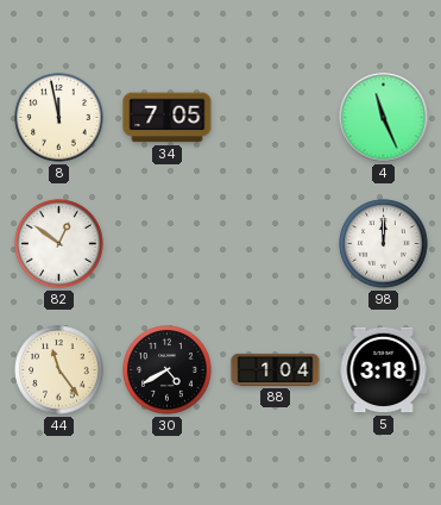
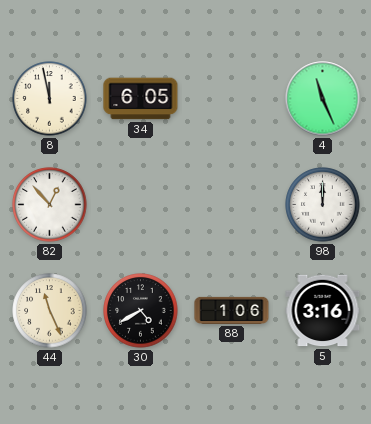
34: 7:05 -> 6:05
82: 12:51 -> 12:53
44: 11:24 -> 11:26
88: 1:04 -> 1:06
5: 3:18 -> 3:16
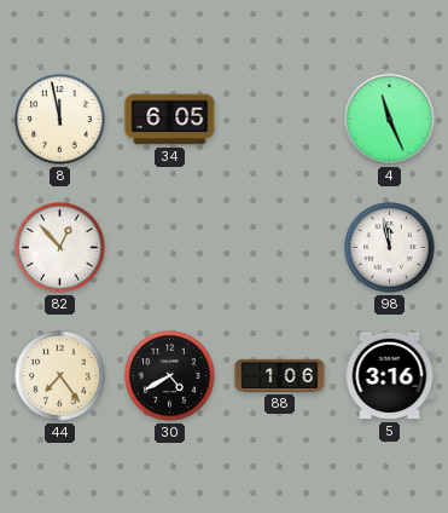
98: 12:00 -> 11:58
44: 11:26 -> 7:24
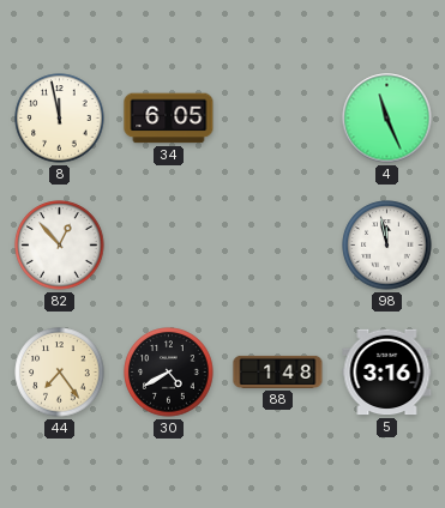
88: 1:06 -> 1:48
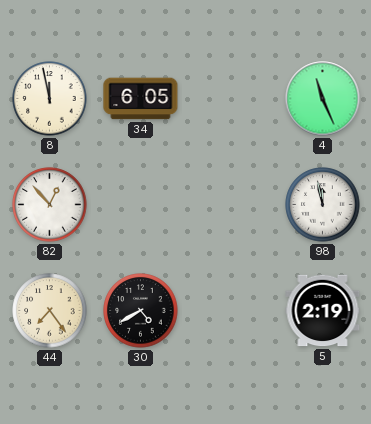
88: 1:48 -> none
5: 3:16 -> 2:19
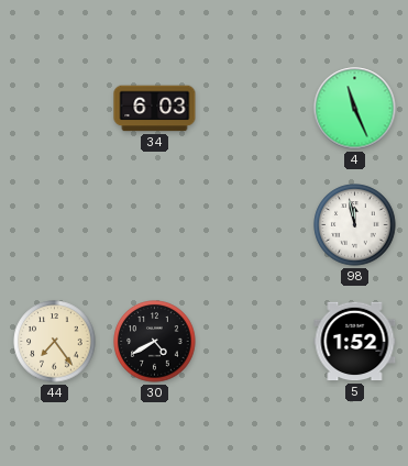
8: 11:58 -> none
34: 6:05 -> 6:03
82: 12:53 -> none
5: 2:19 -> 1:52
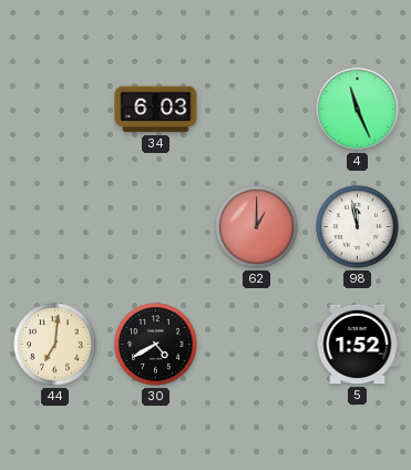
62: none -> 1:00
44: 7:24 -> 7:01
